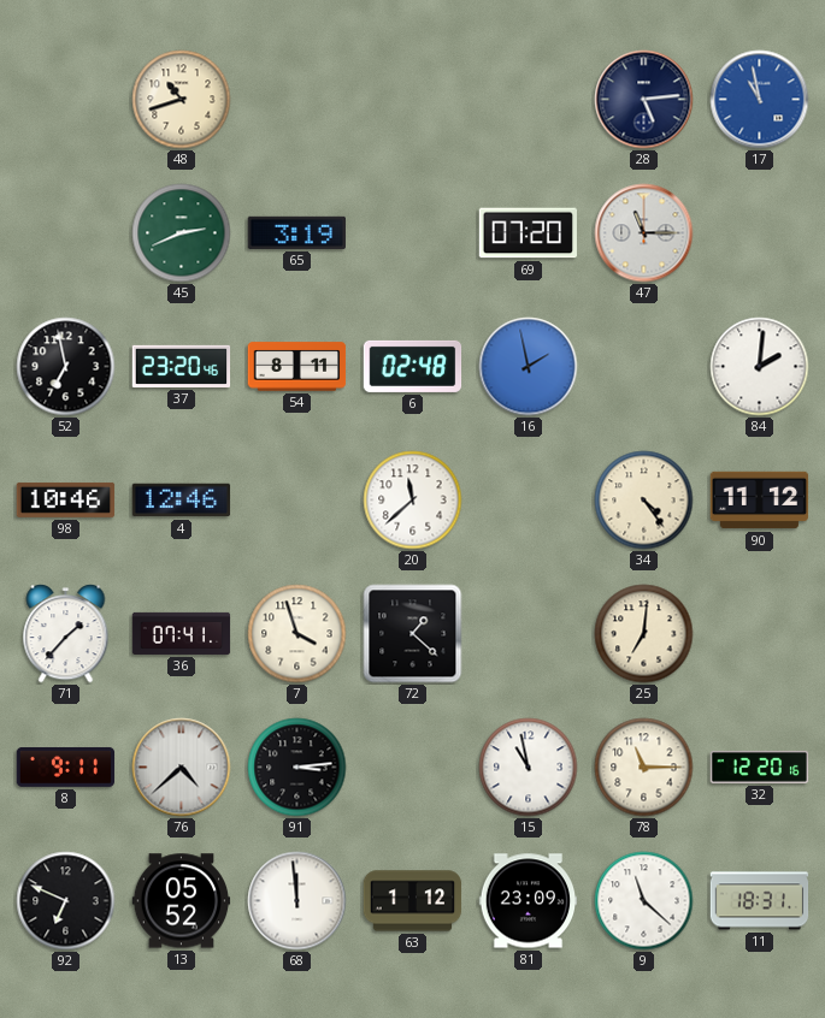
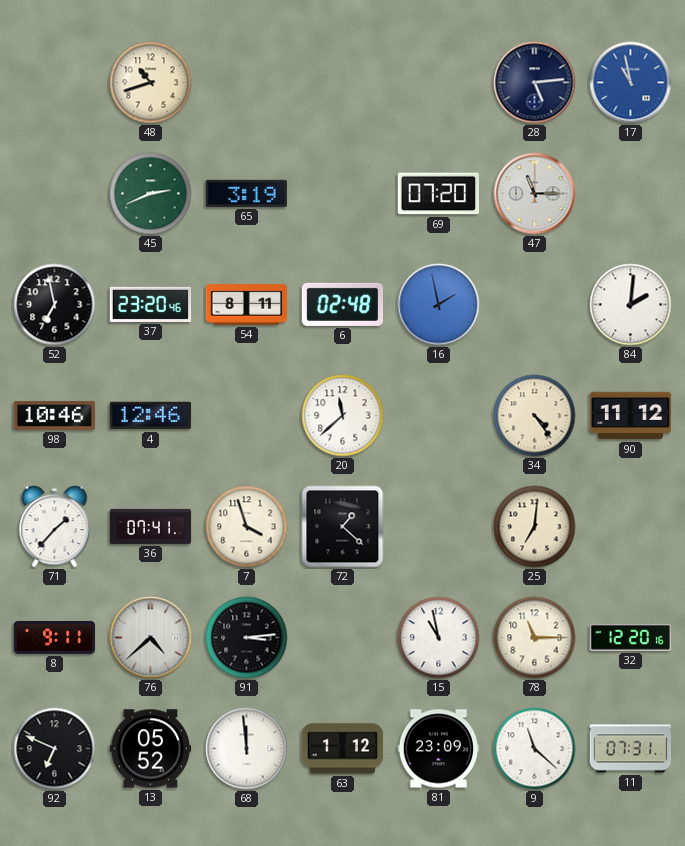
11: 18:31 -> 07:31
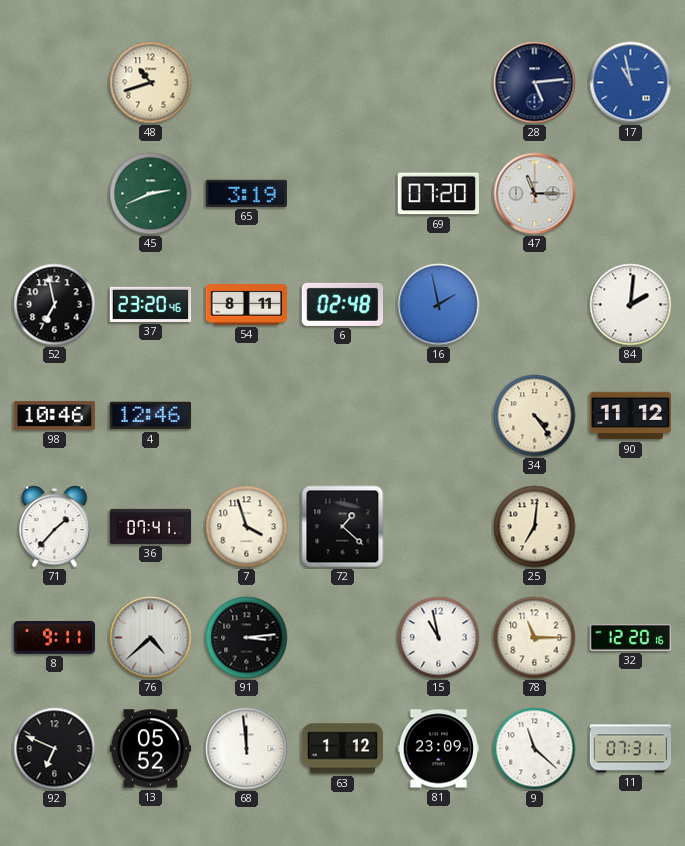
20: 11:38 -> none
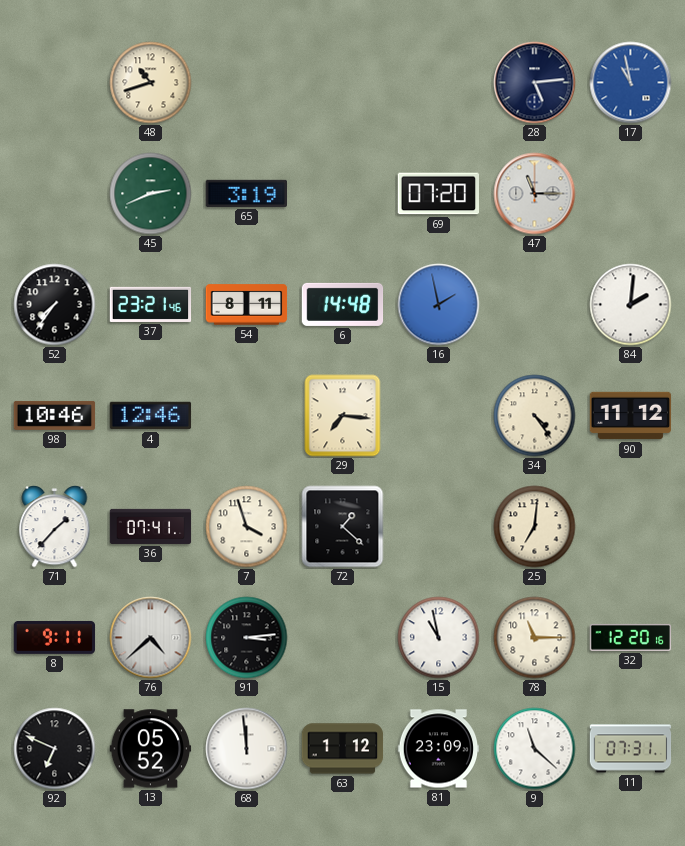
52: 6:58 -> 7:36
37: 23:20 -> 23:21
6: 02:48 -> 14:48
29: none -> 7:16
